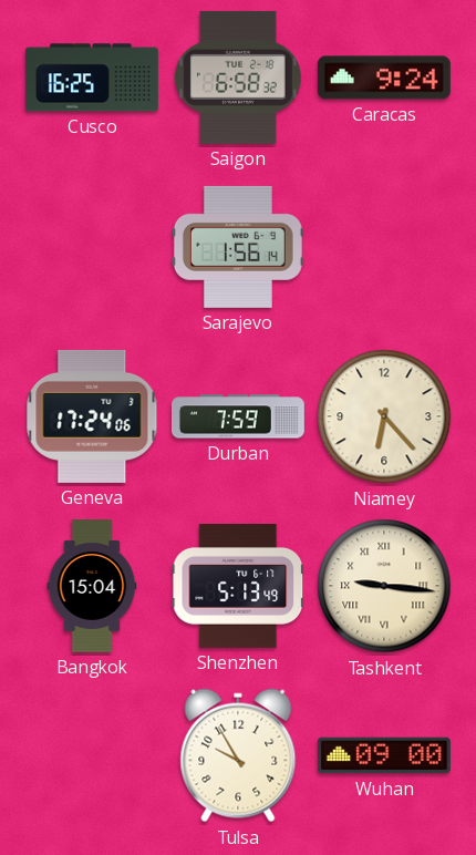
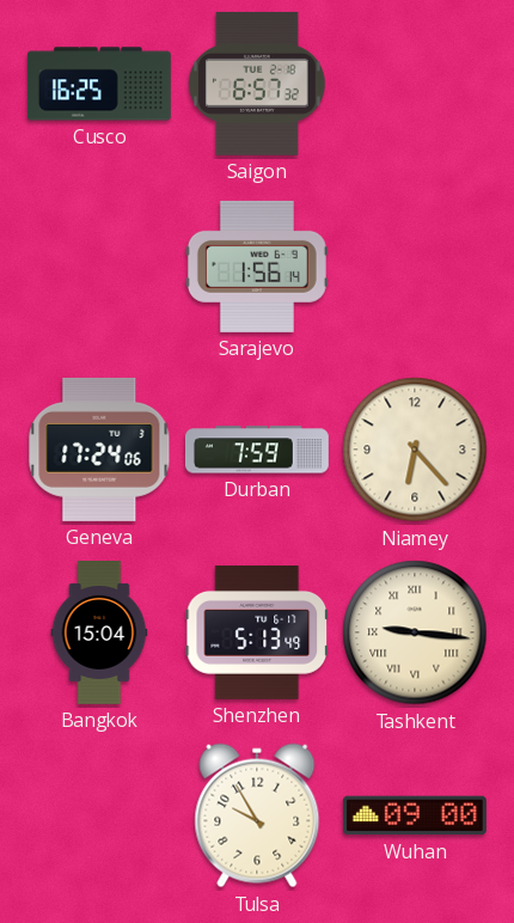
Saigon: 6:58 -> 6:57
Caracas: 9:24 -> none
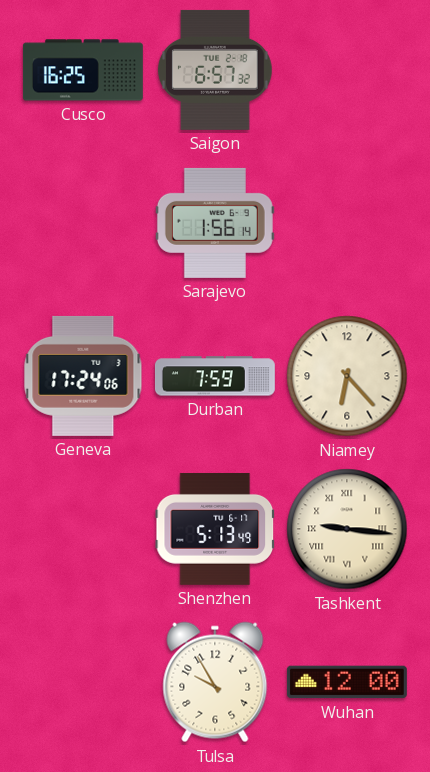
Bangkok: 15:04 -> none
Wuhan: 09:00 -> 12:00
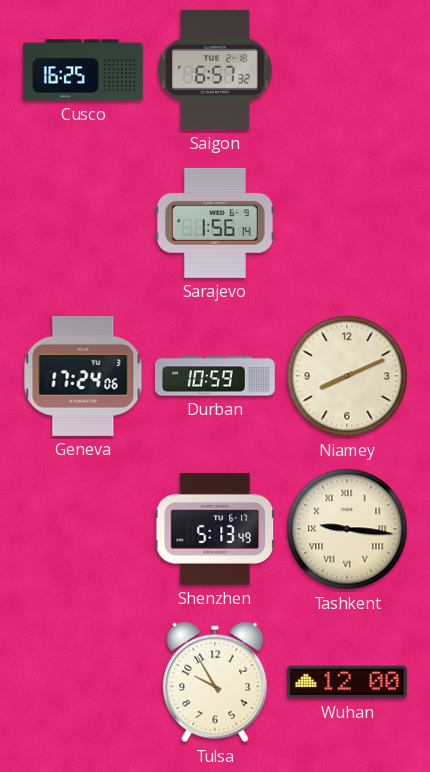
Durban: 7:59 -> 10:59
Niamey: 6:23 -> 8:11
